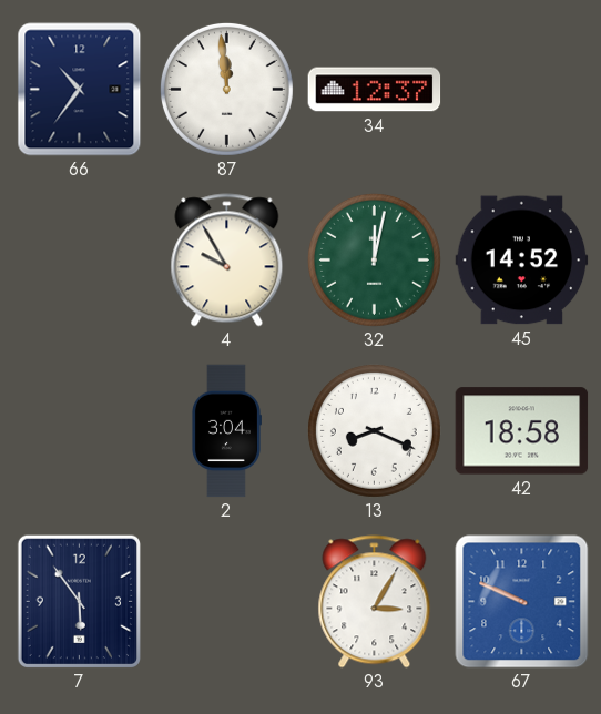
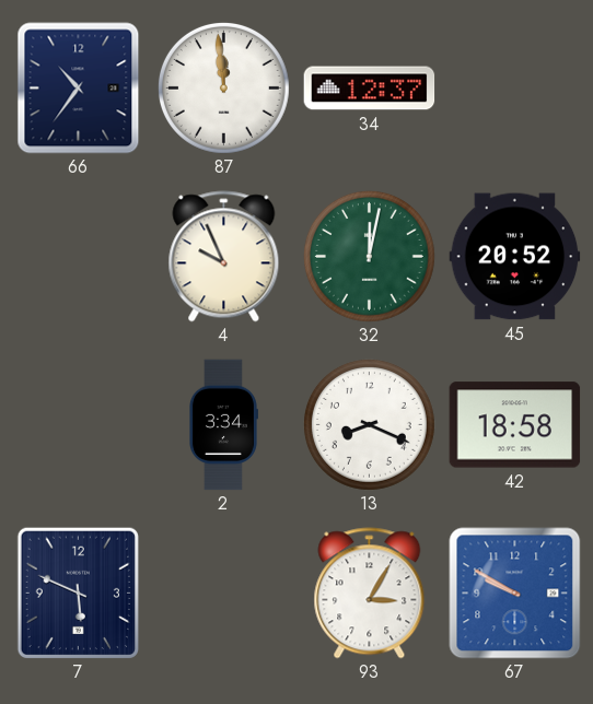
4: 9:55 -> 9:56
45: 14:52 -> 20:52
2: 3:04 -> 3:34
7: 5:54 -> 5:49
67: 9:49 -> 9:50
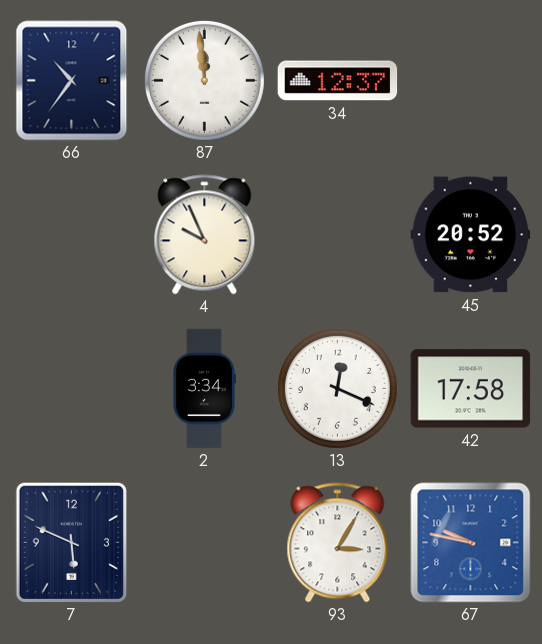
32: 12:02 -> none
13: 8:19 -> 12:19
42: 18:58 -> 17:58
67: 9:50 -> 9:47
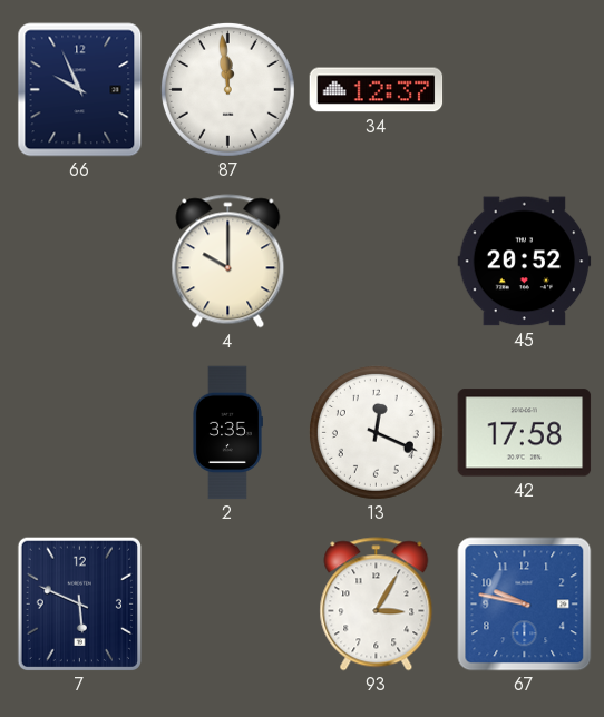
66: 10:36 -> 9:56
4: 9:56 -> 10:00
2: 3:34 -> 3:35
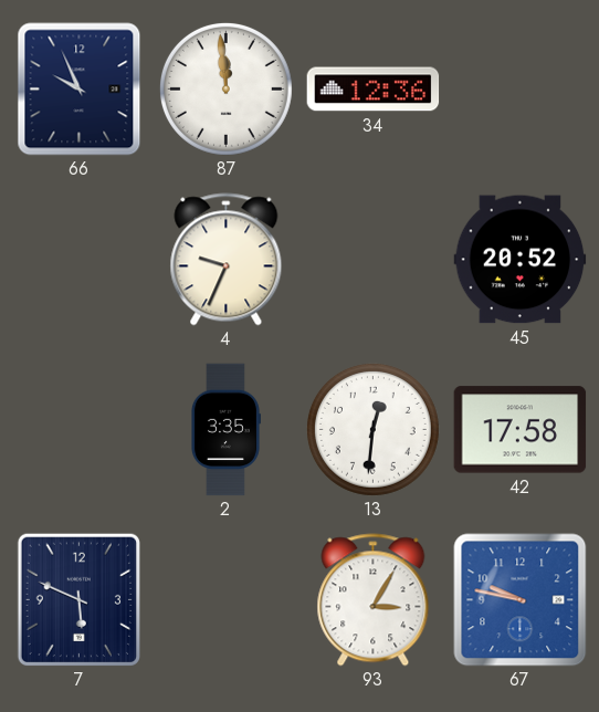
34: 12:37 -> 12:36
4: 10:00 -> 9:34
13: 12:19 -> 12:31
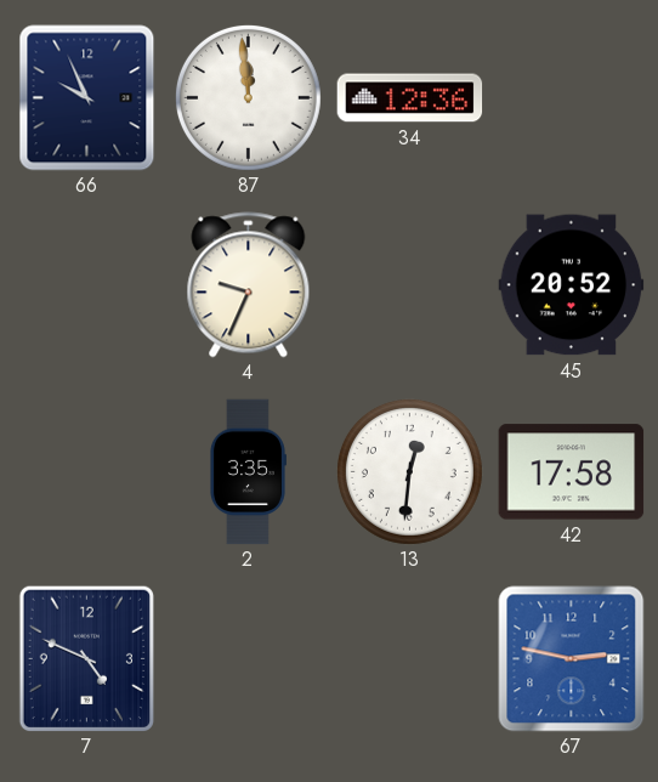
7: 5:49 -> 4:49
93: 3:05 -> none
67: 9:47 -> 2:47
